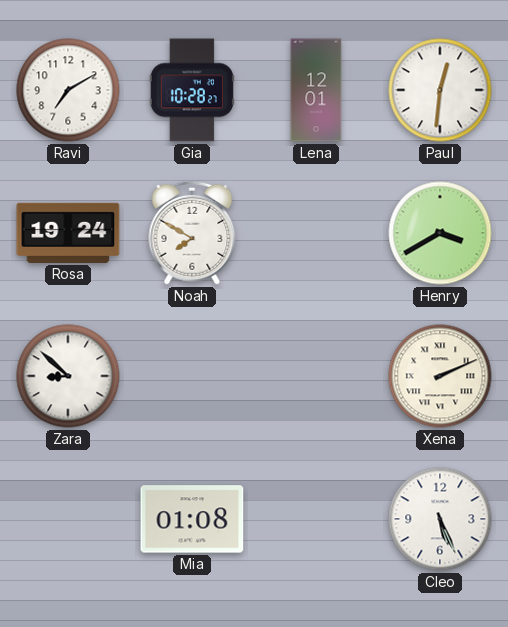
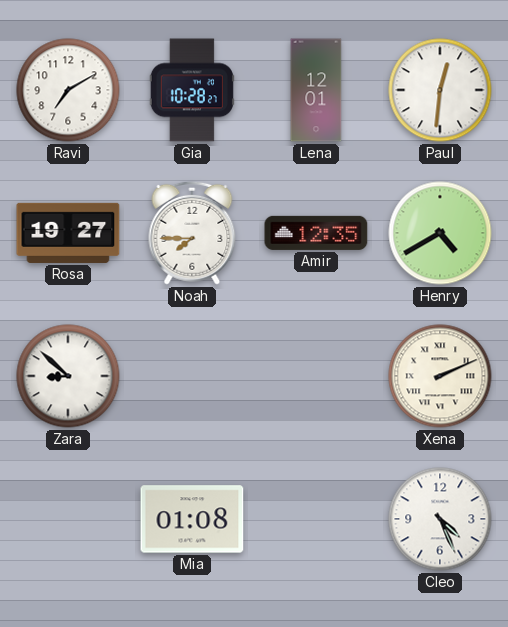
Rosa: 19:24 -> 19:27
Noah: 7:50 -> 7:45
Amir: none -> 12:35
Henry: 3:40 -> 4:40
Cleo: 5:26 -> 4:26
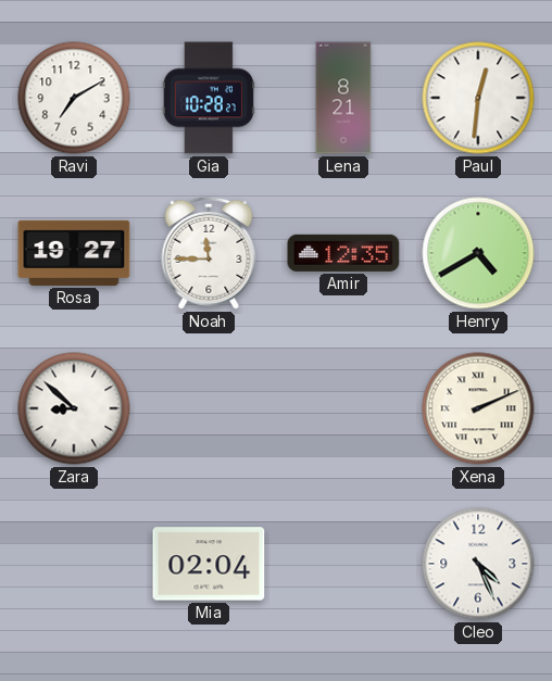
Lena: 12:01 -> 8:21
Noah: 7:45 -> 11:45
Mia: 01:08 -> 02:04
